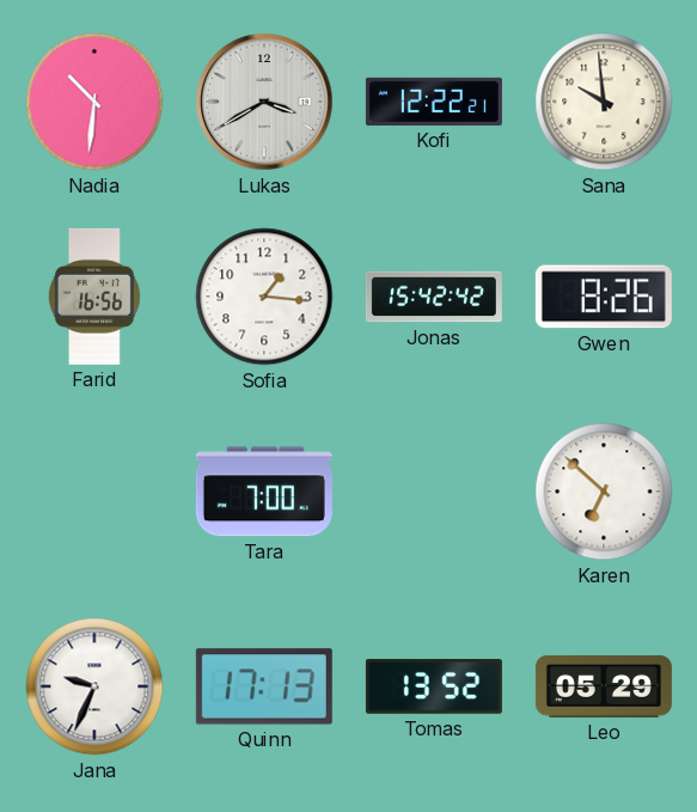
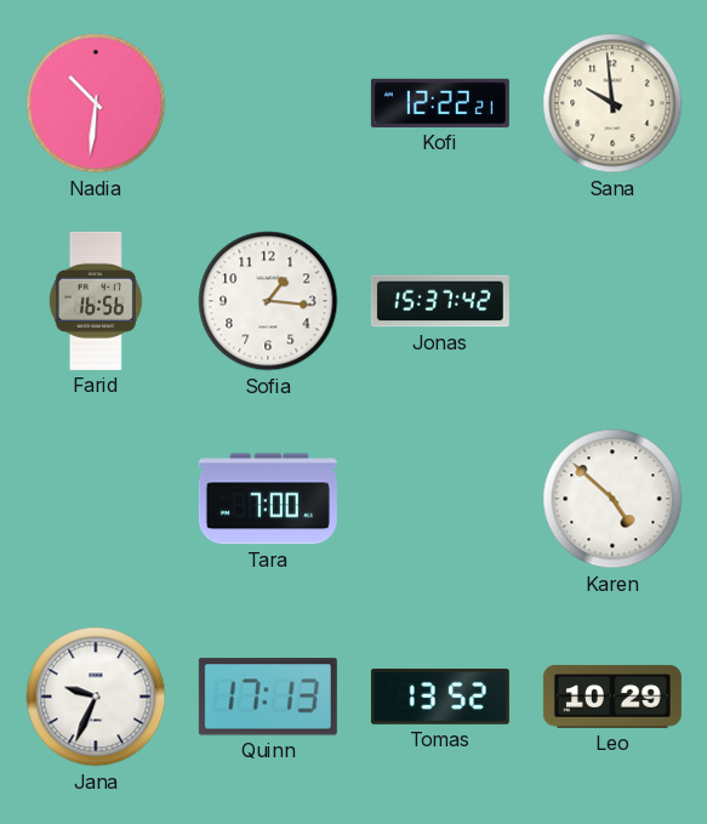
Lukas: 3:40 -> none
Jonas: 15:42 -> 15:37
Gwen: 8:26 -> none
Karen: 6:52 -> 4:52
Leo: 05:29 -> 10:29
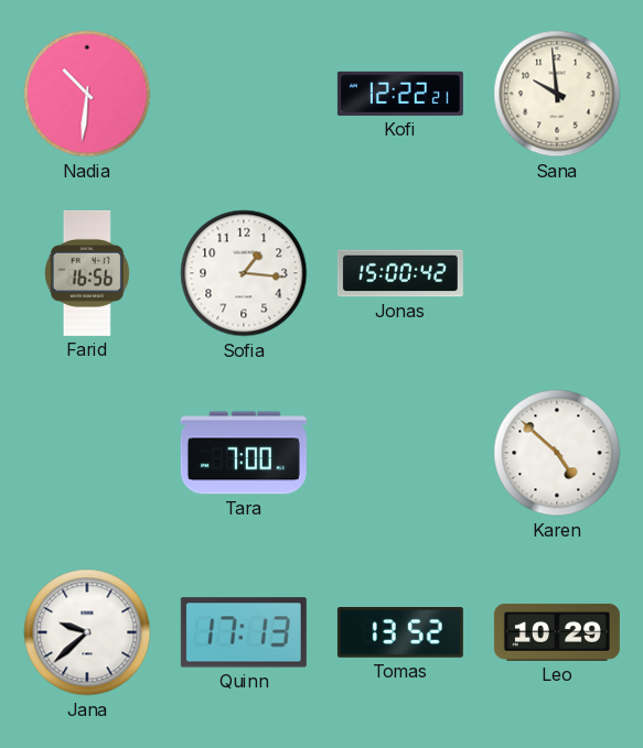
Jonas: 15:37 -> 15:00
Jana: 9:34 -> 9:38
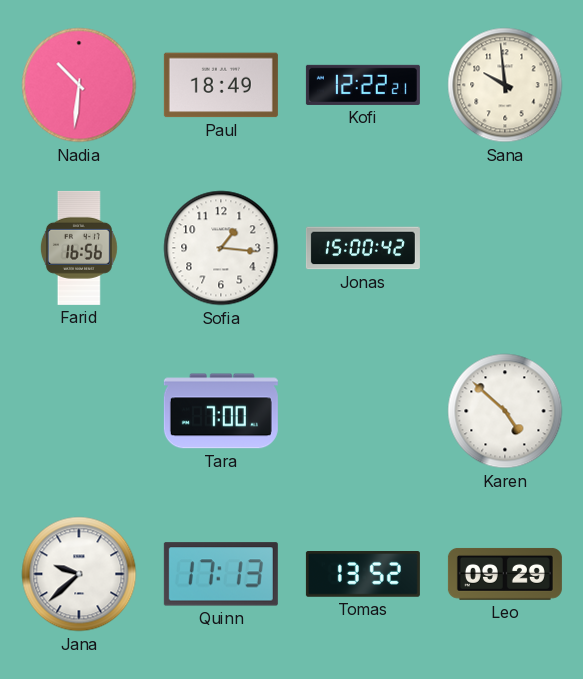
Paul: none -> 18:49
Leo: 10:29 -> 09:29
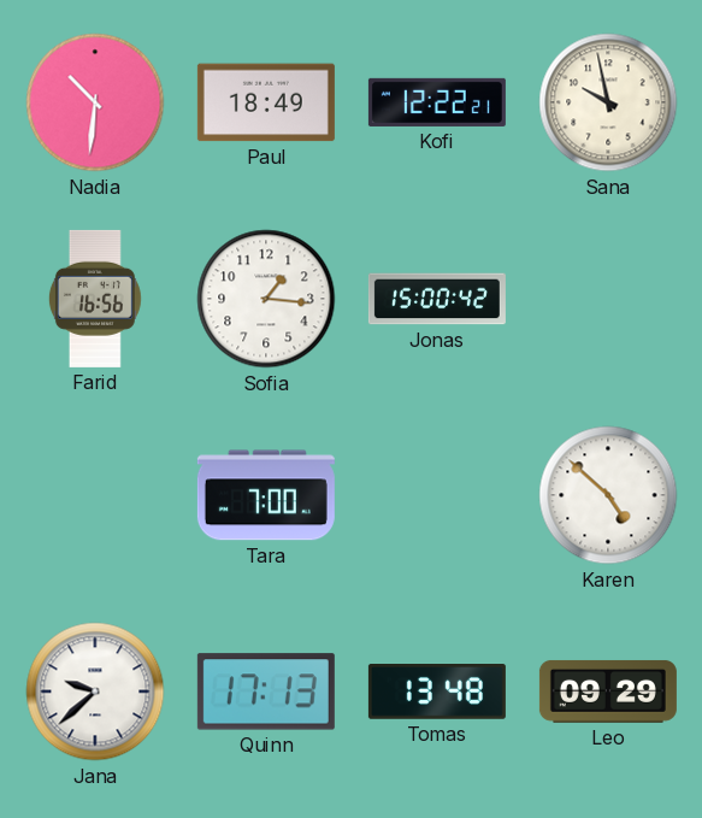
Sana: 9:59 -> 9:58
Tomas: 13:52 -> 13:48
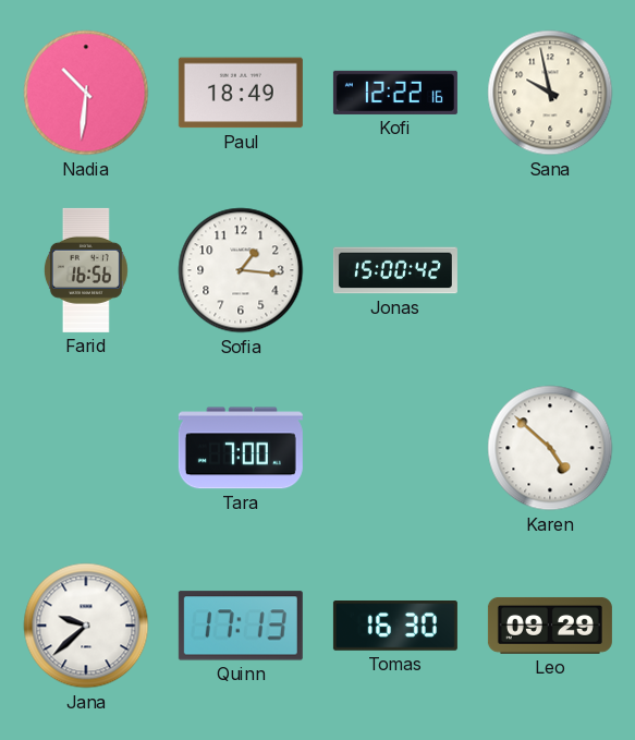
Kofi: 12:22:21 -> 12:22:16
Tomas: 13:48 -> 16:30
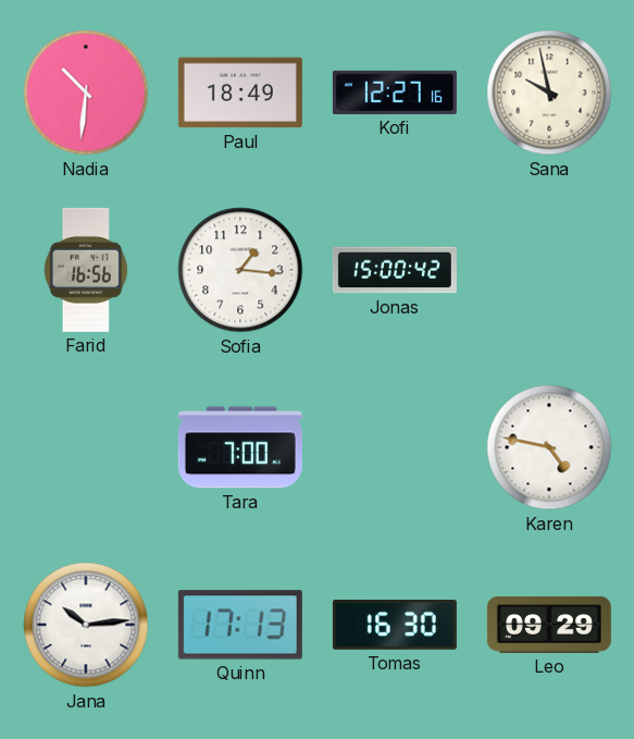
Kofi: 12:22 -> 12:27
Karen: 4:52 -> 4:47
Jana: 9:38 -> 10:14
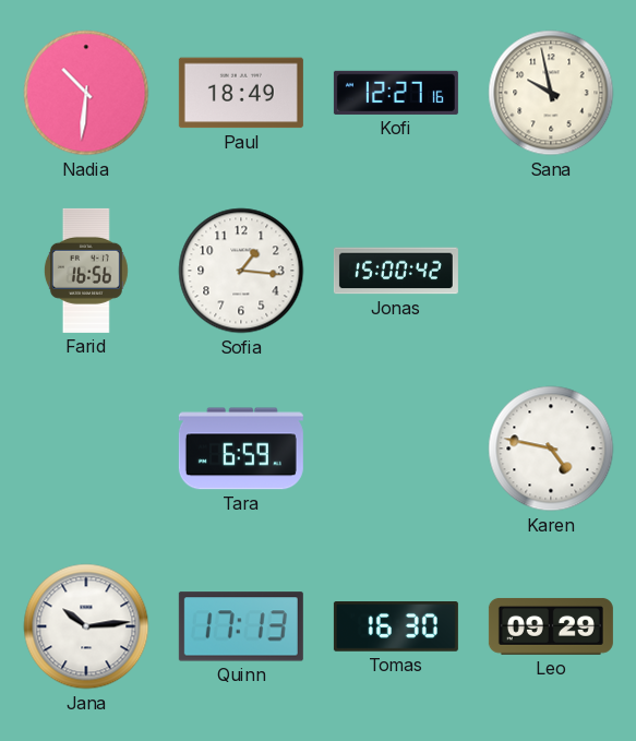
Tara: 7:00 -> 6:59
